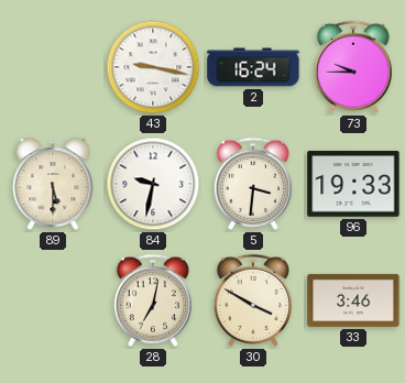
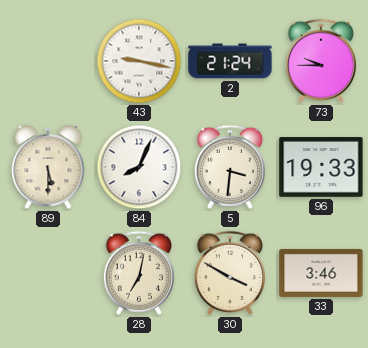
2: 16:24 -> 21:24
84: 9:32 -> 8:04
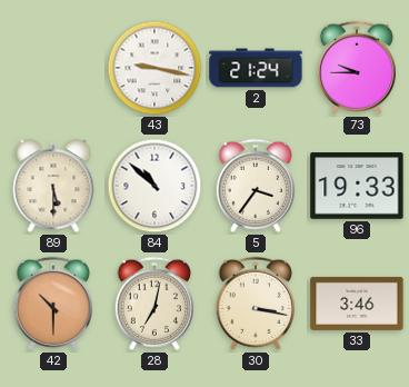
84: 8:04 -> 10:52
5: 3:31 -> 3:36
42: none -> 10:30
30: 3:50 -> 3:17
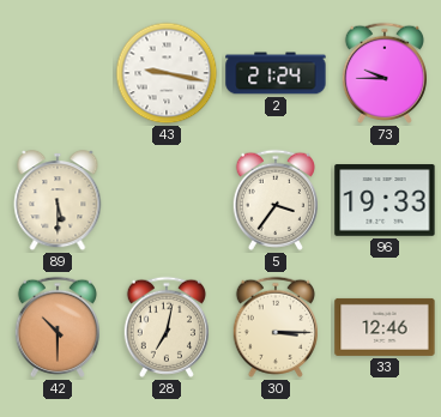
84: 10:52 -> none
30: 3:17 -> 3:15
33: 3:46 -> 12:46
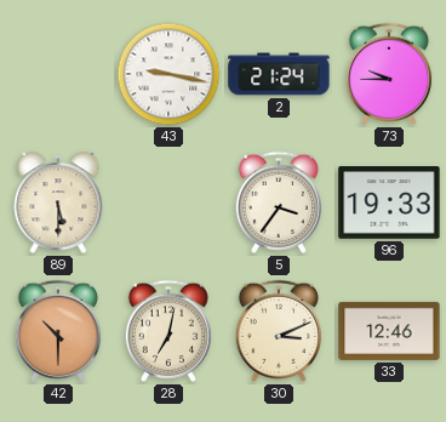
30: 3:15 -> 3:11
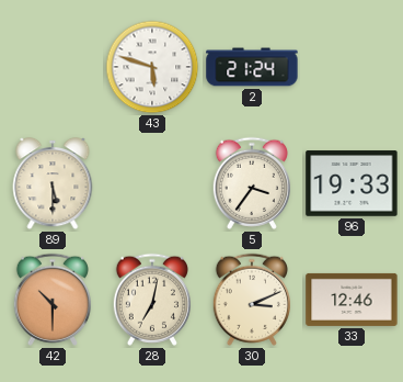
43: 9:17 -> 5:48
73: 9:45 -> none
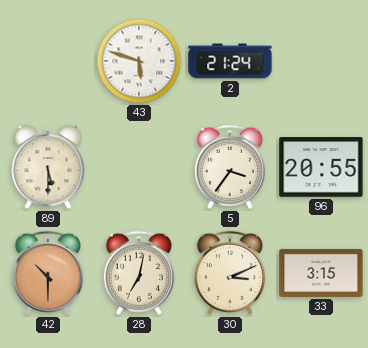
96: 19:33 -> 20:55
33: 12:46 -> 3:15
